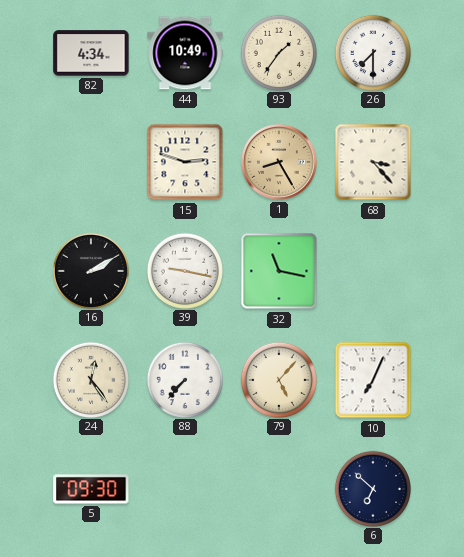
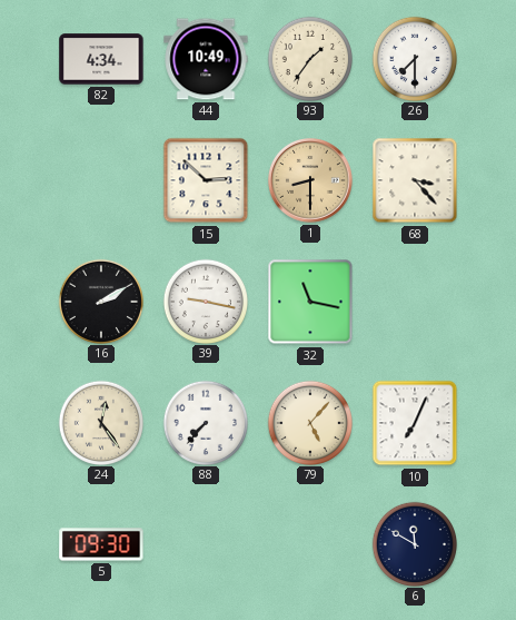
15: 2:48 -> 2:52
1: 8:25 -> 8:30
6: 6:52 -> 11:50
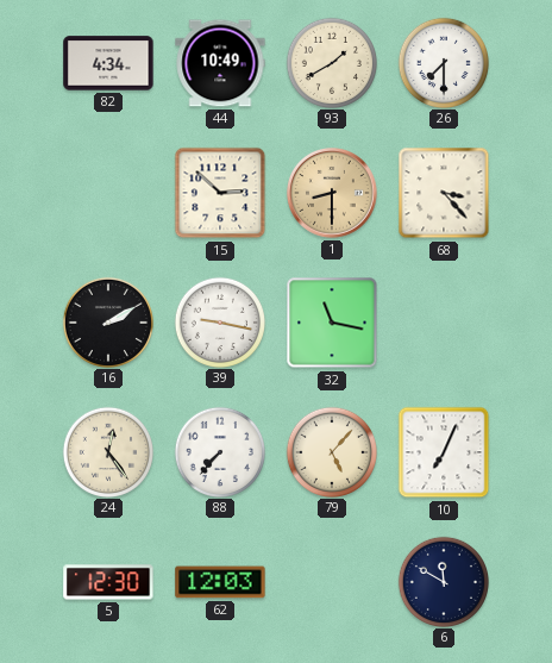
93: 1:36 -> 1:40
5: 09:30 -> 12:30
62: none -> 12:03
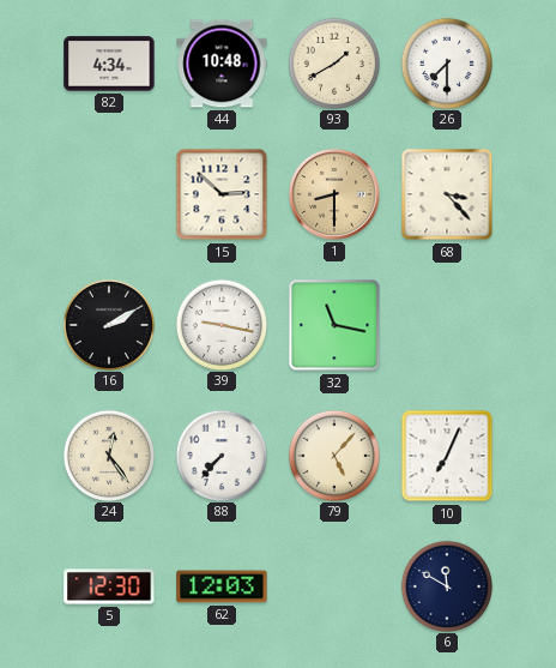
44: 10:49 -> 10:48
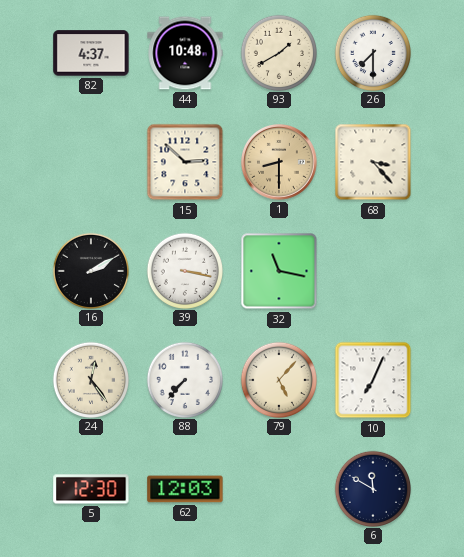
82: 4:34 -> 4:37
39: 9:17 -> 3:17
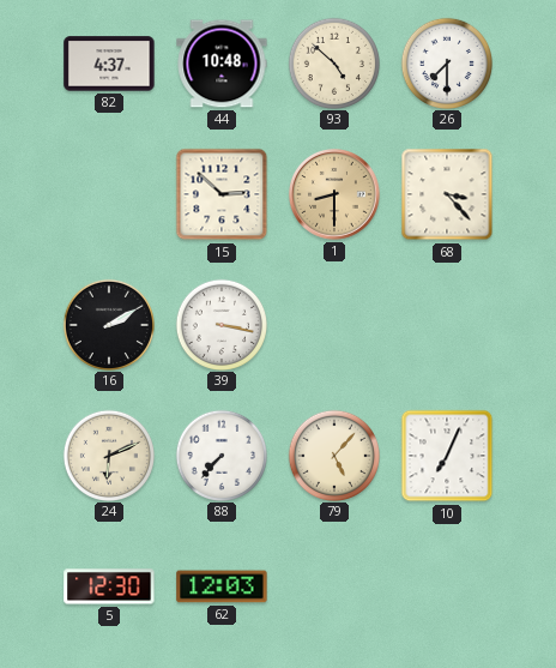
93: 1:40 -> 4:52
32: 11:17 -> none
24: 12:24 -> 6:11
6: 11:50 -> none
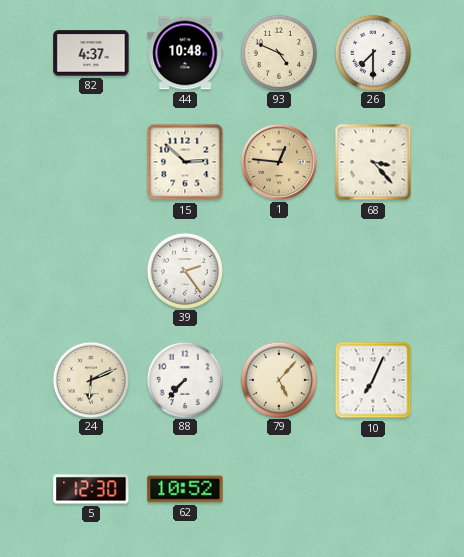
93: 4:52 -> 4:49
1: 8:30 -> 12:46
16: 2:10 -> none
39: 3:17 -> 2:24
62: 12:03 -> 10:52
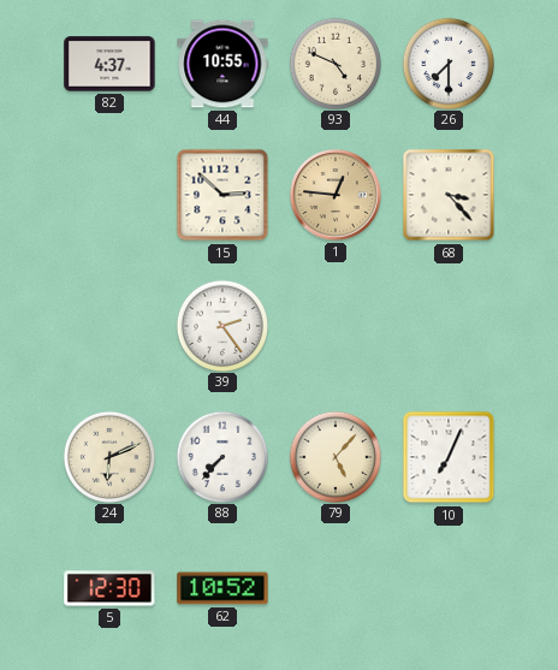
44: 10:48 -> 10:55
